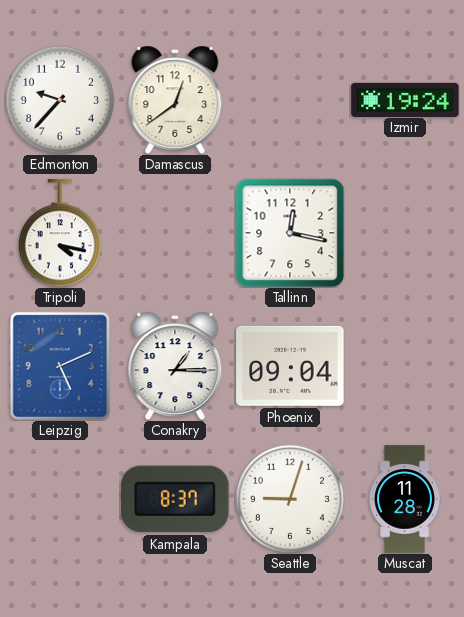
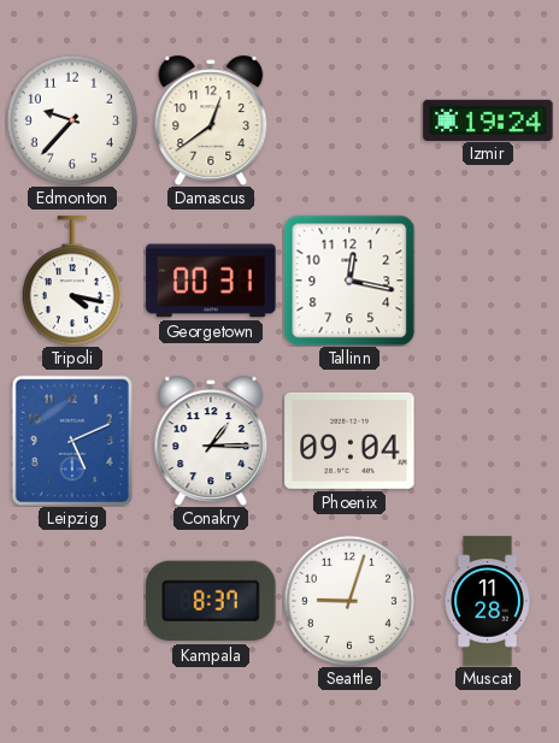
Georgetown: none -> 00:31
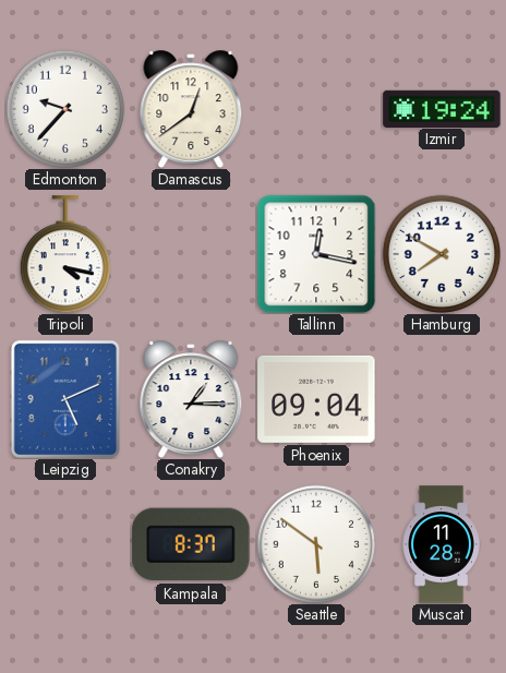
Georgetown: 00:31 -> none
Hamburg: none -> 7:50
Seattle: 9:03 -> 5:51
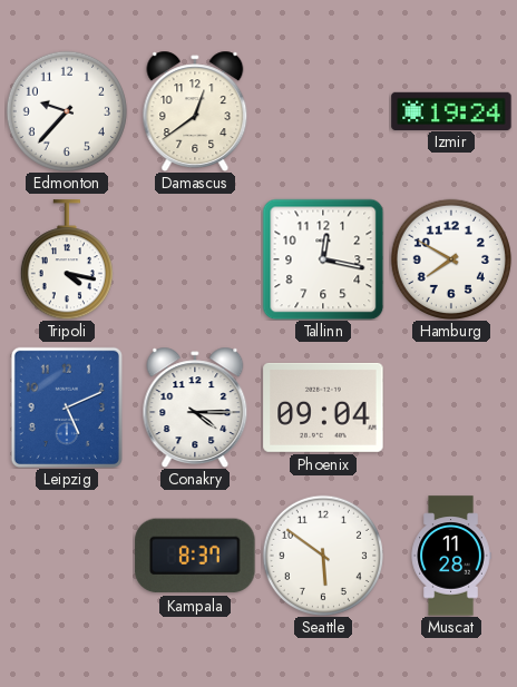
Conakry: 1:15 -> 4:15
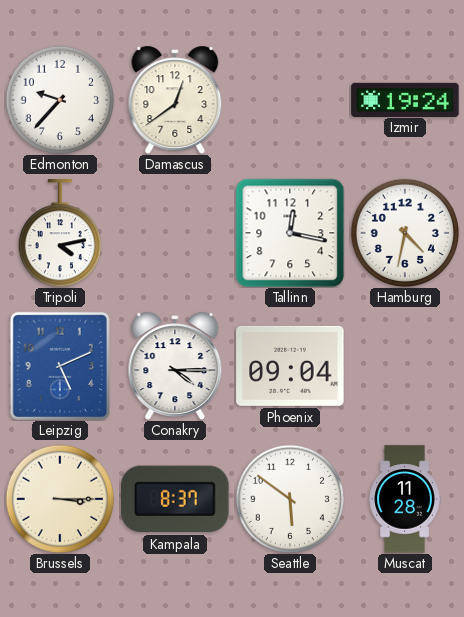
Tripoli: 4:17 -> 4:13
Hamburg: 7:50 -> 4:32
Brussels: none -> 3:15
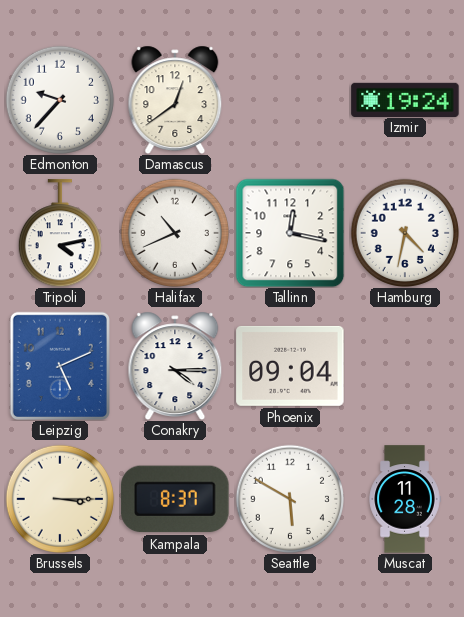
Halifax: none -> 10:41
Seattle: 5:51 -> 5:50
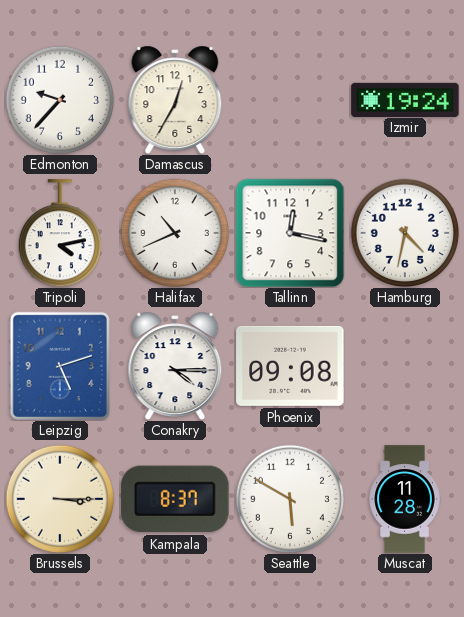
Damascus: 12:39 -> 12:35
Leipzig: 5:11 -> 5:12
Phoenix: 09:04 -> 09:08
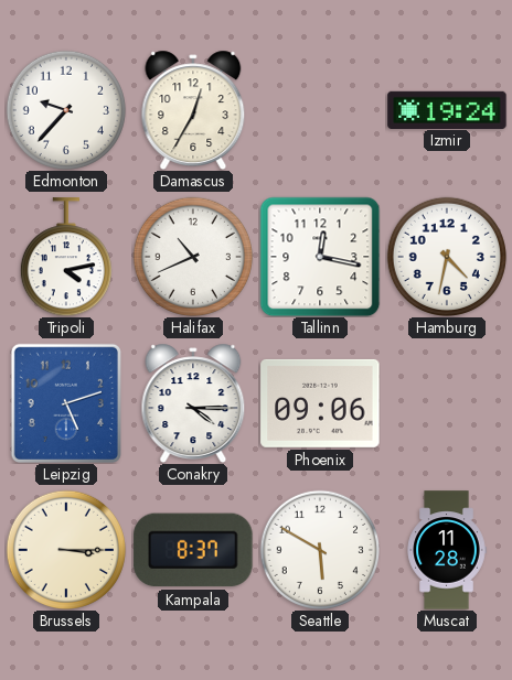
Phoenix: 09:08 -> 09:06
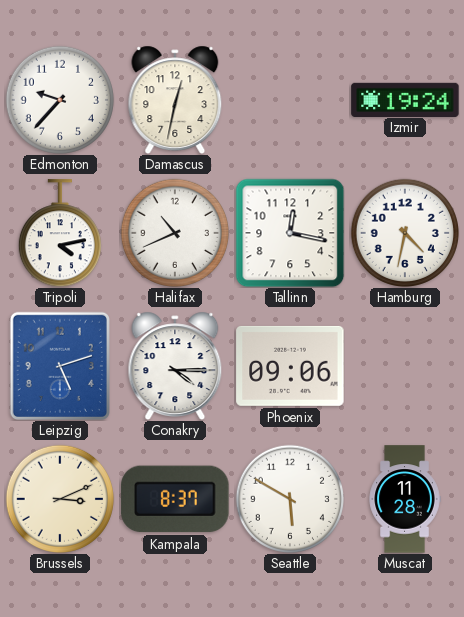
Damascus: 12:35 -> 12:32
Brussels: 3:15 -> 3:11
